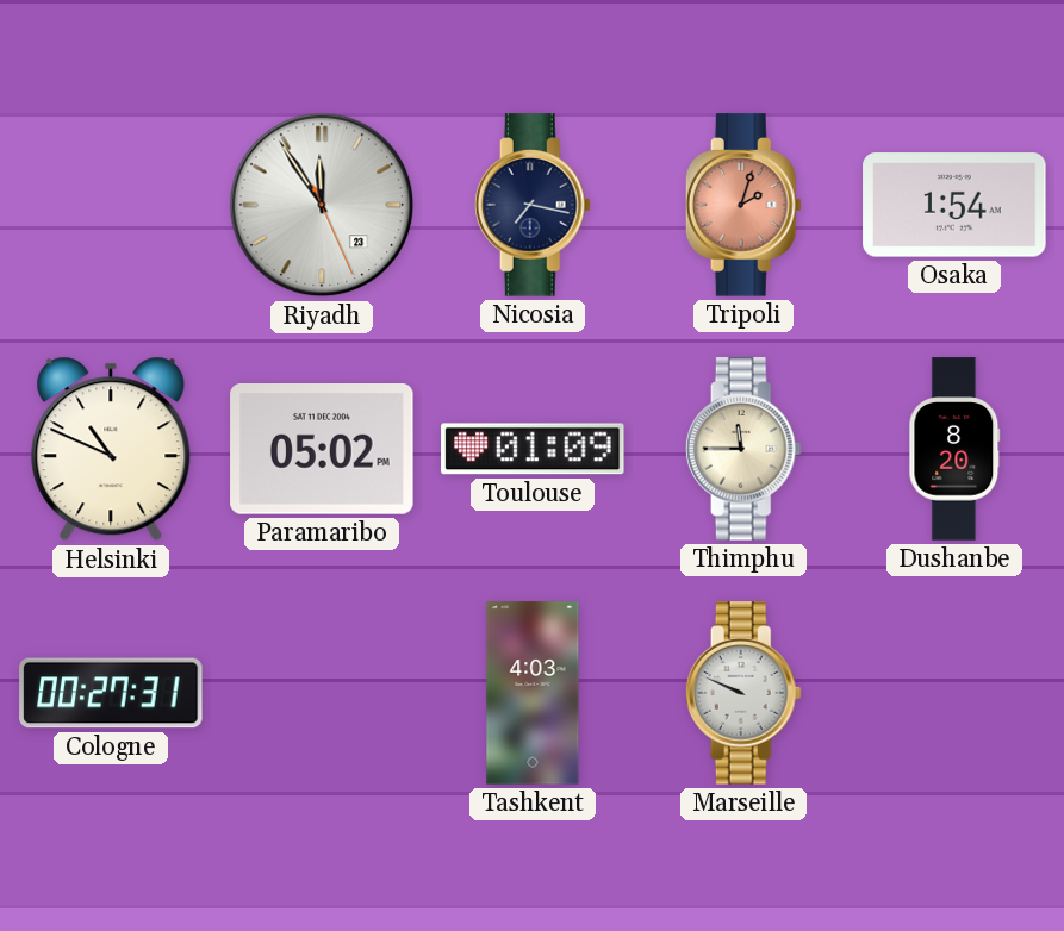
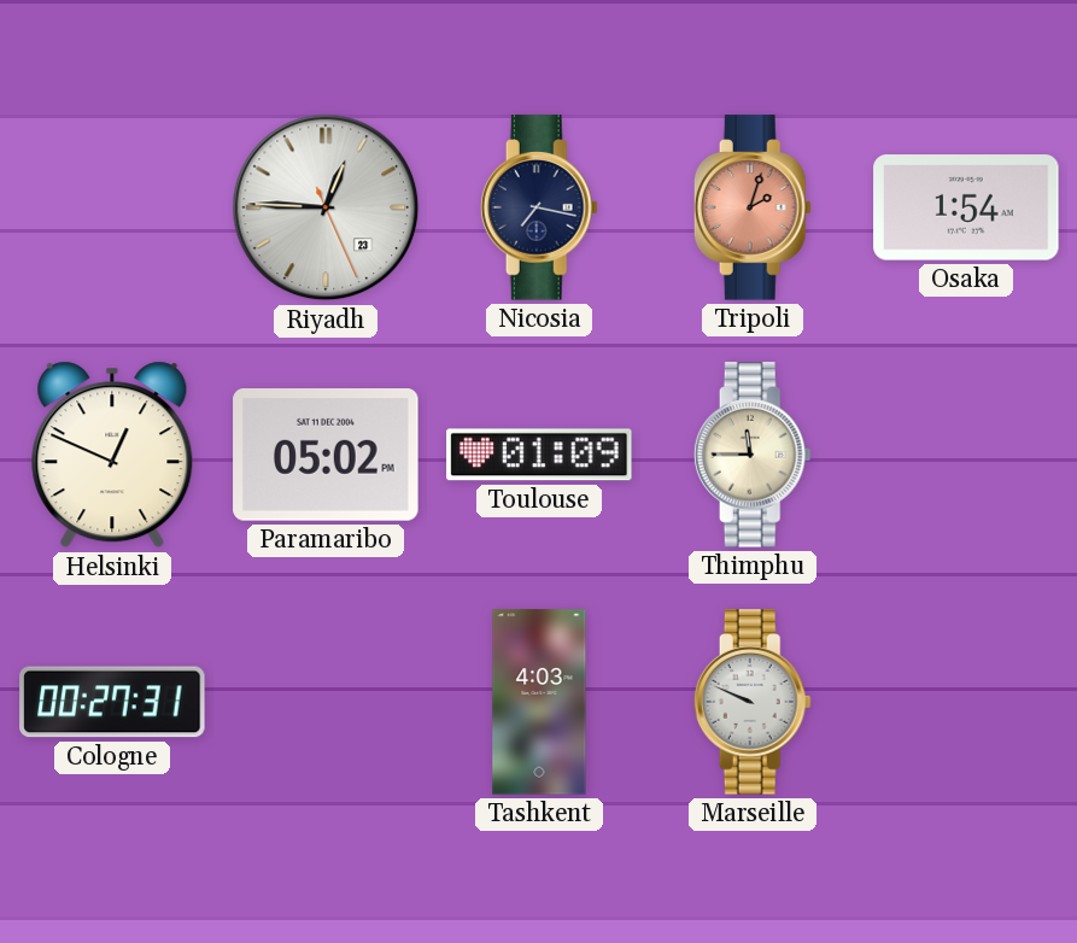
Riyadh: 11:54 -> 12:45
Helsinki: 10:49 -> 12:49
Dushanbe: 8:20 -> none
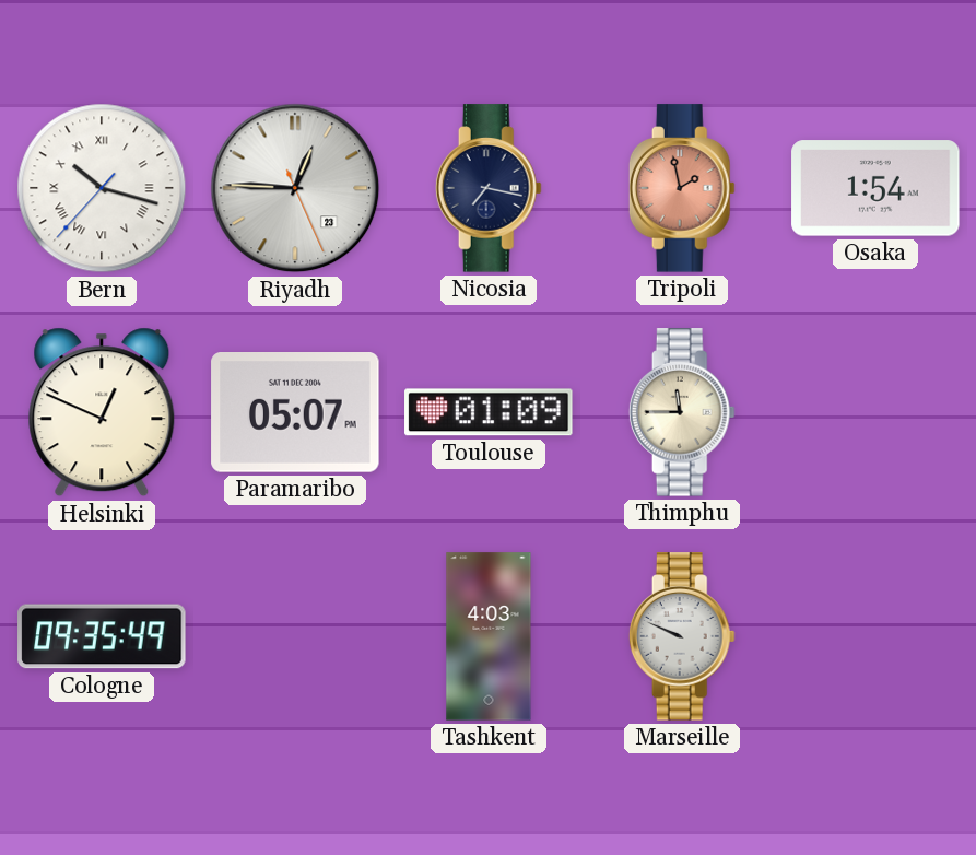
Bern: none -> 10:17
Tripoli: 2:03 -> 1:58
Paramaribo: 05:02 -> 05:07
Cologne: 00:27 -> 09:35
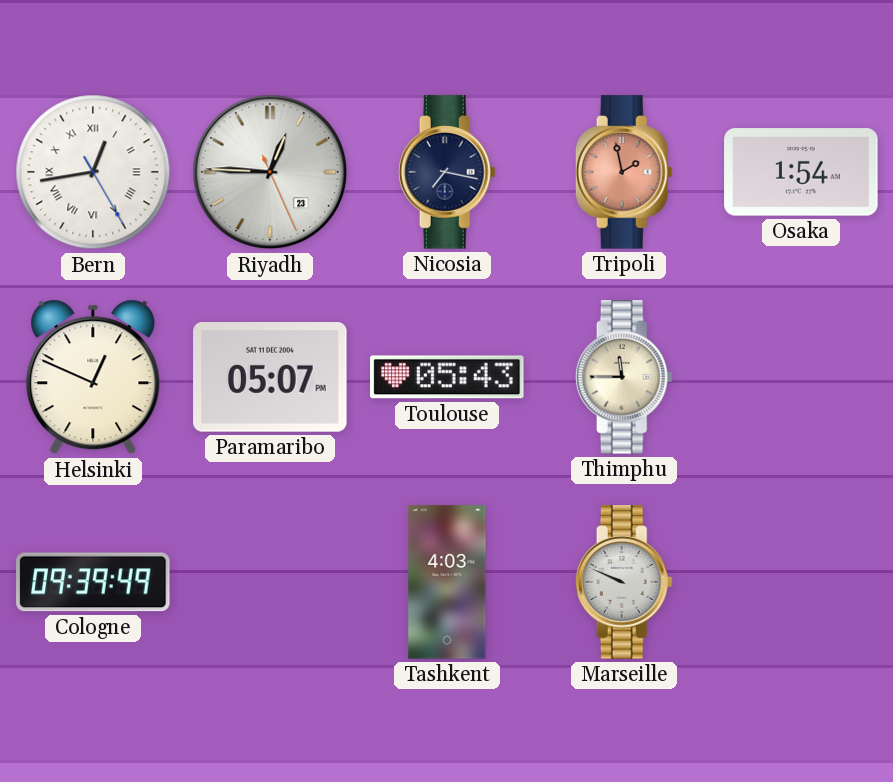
Bern: 10:17 -> 12:43
Toulouse: 01:09 -> 05:43
Cologne: 09:35 -> 09:39
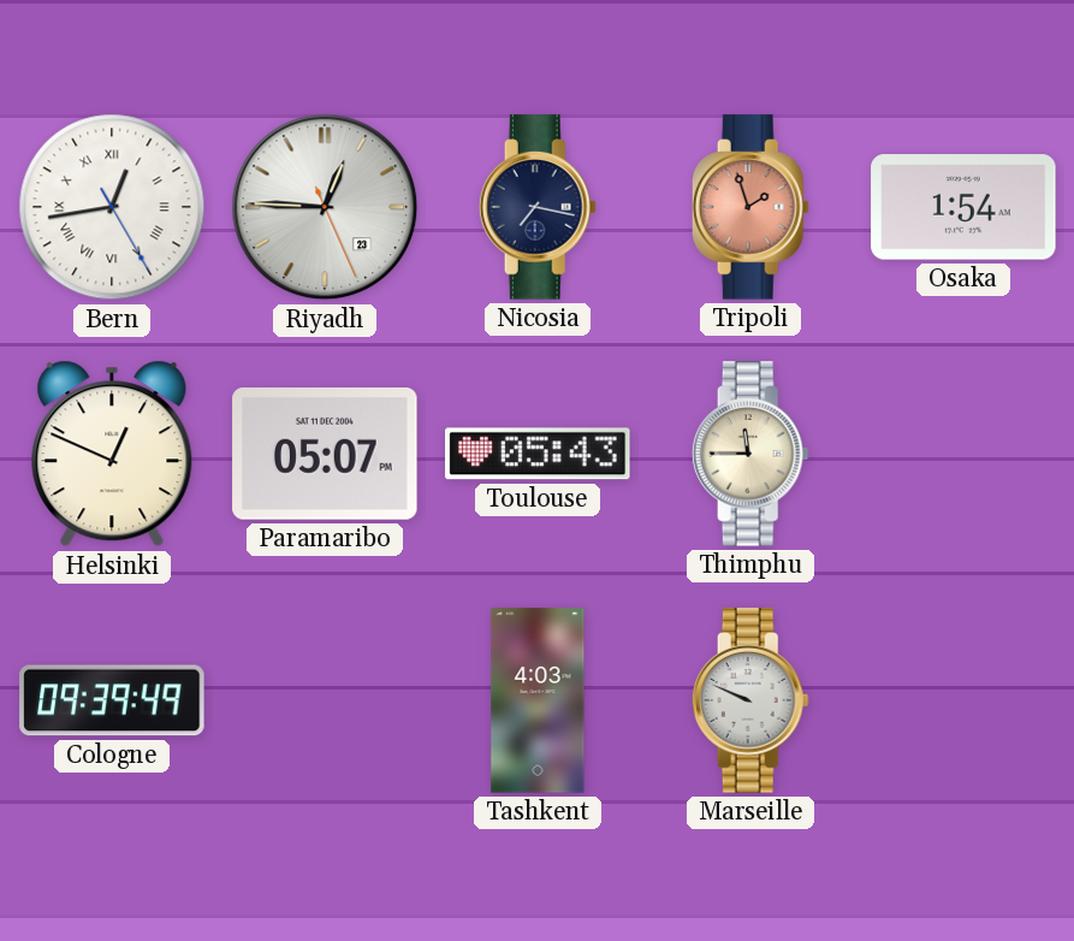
Tripoli: 1:58 -> 1:57
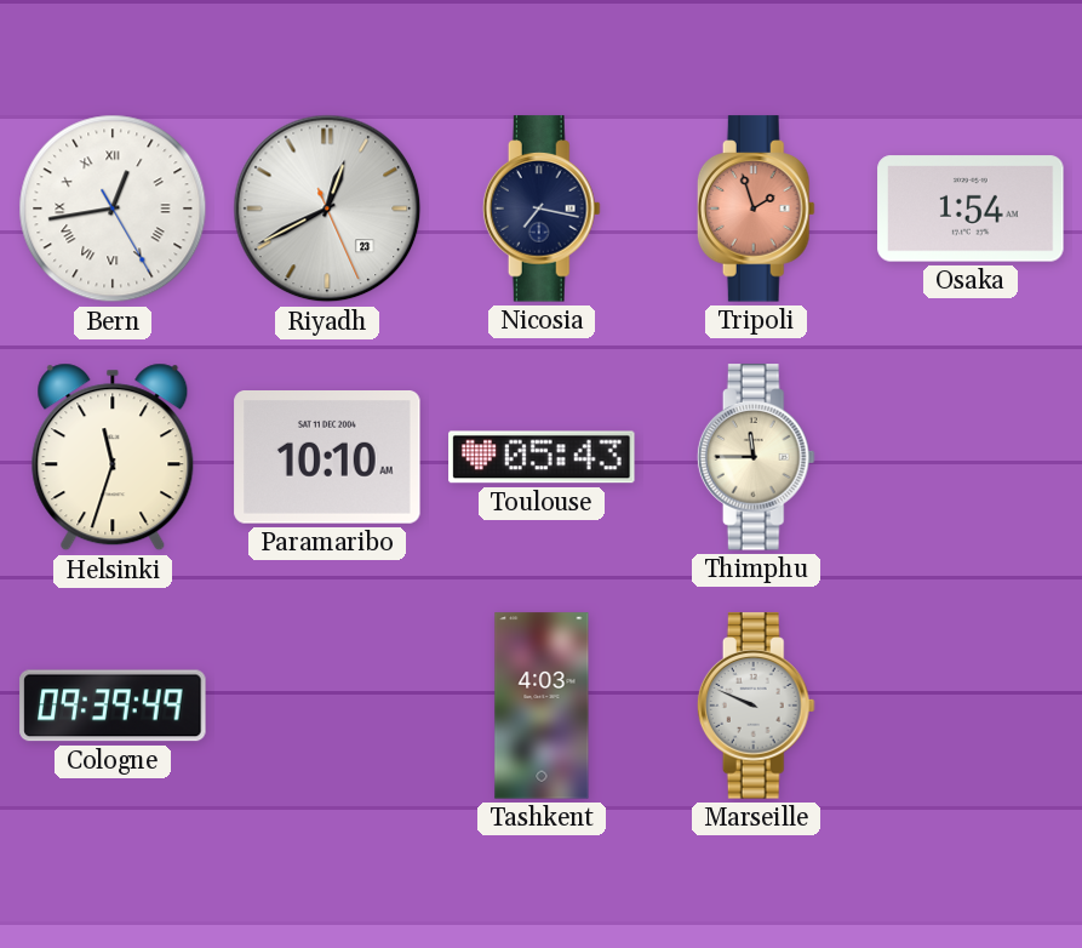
Riyadh: 12:45 -> 12:40
Helsinki: 12:49 -> 11:33
Paramaribo: 05:07 -> 10:10
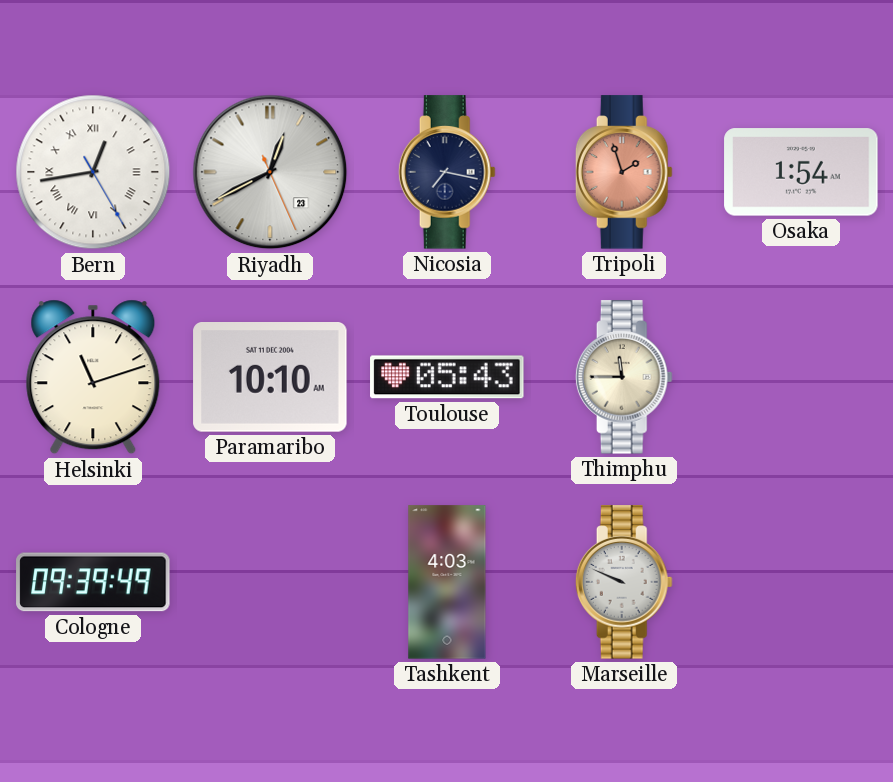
Helsinki: 11:33 -> 11:12
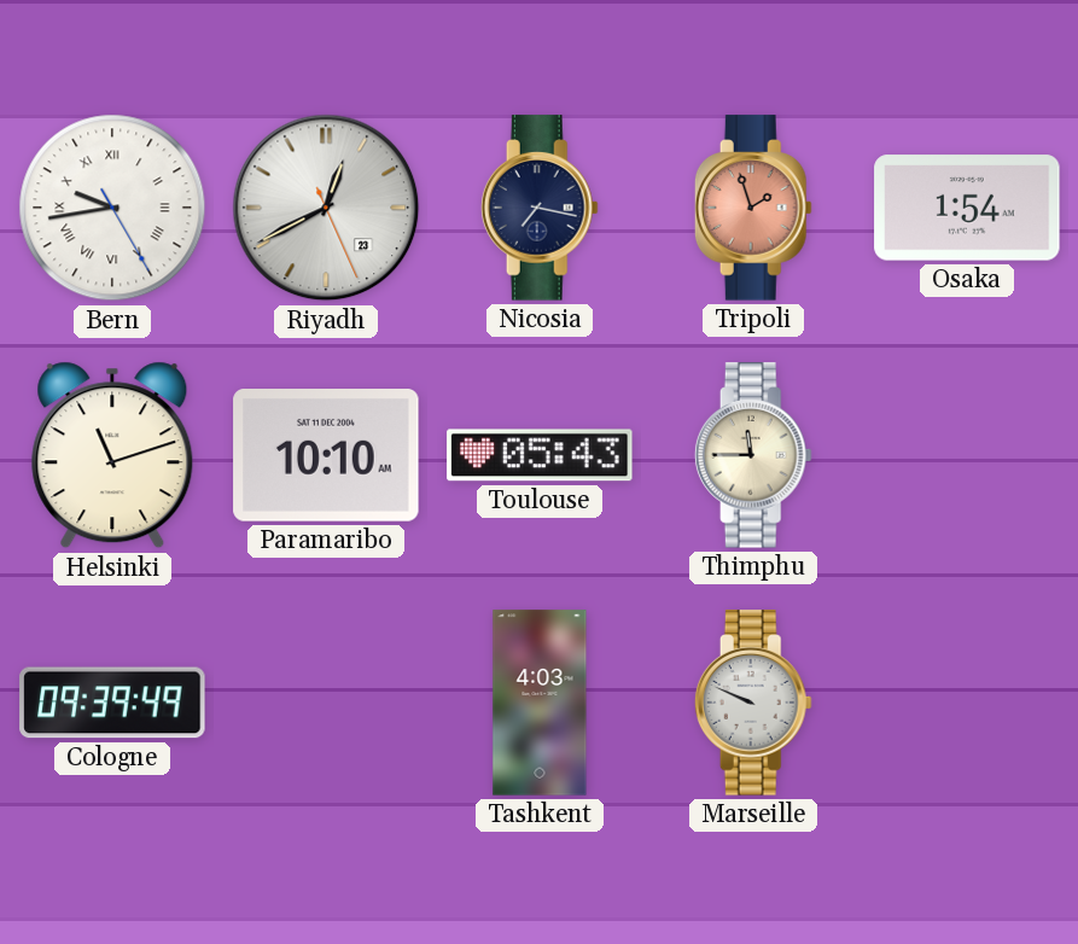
Bern: 12:43 -> 9:43
